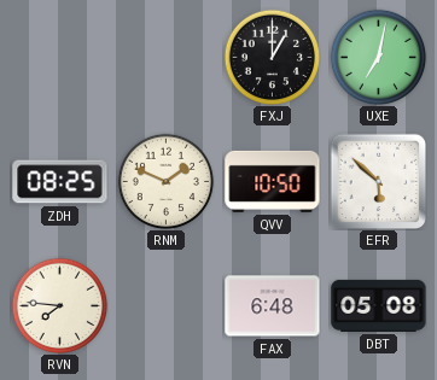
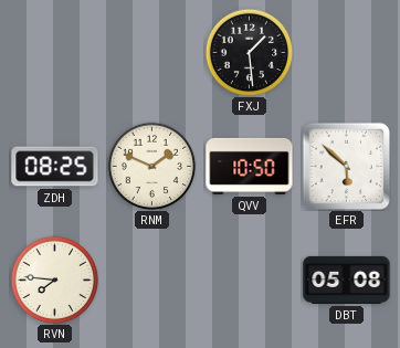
FXJ: 1:00 -> 1:29
UXE: 7:02 -> none
FAX: 6:48 -> none
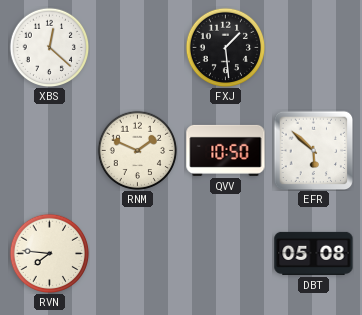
XBS: none -> 12:22
ZDH: 08:25 -> none
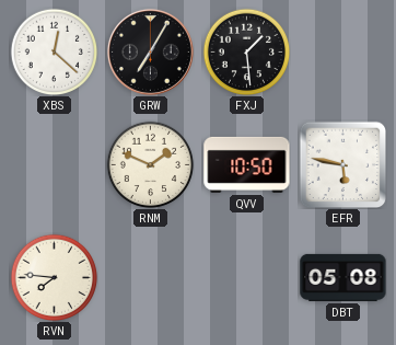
GRW: none -> 7:05
EFR: 5:52 -> 5:47
